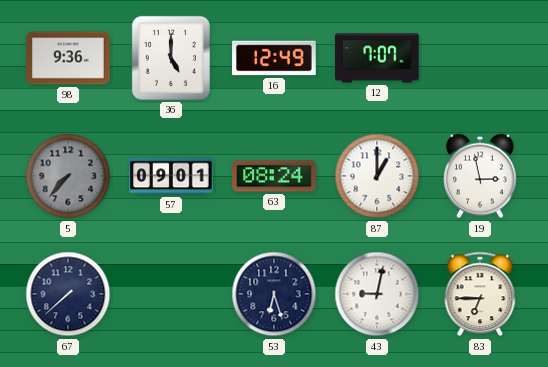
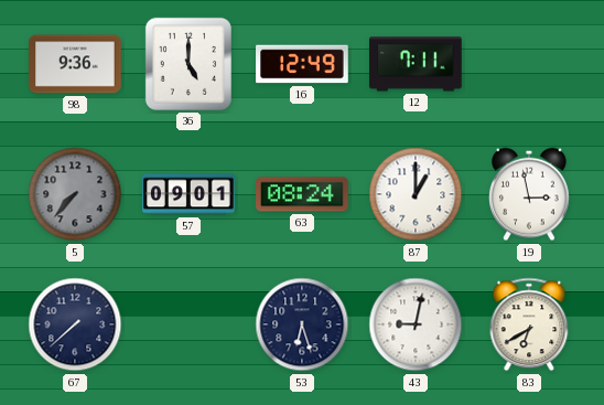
12: 7:07 -> 7:11
83: 6:45 -> 6:40
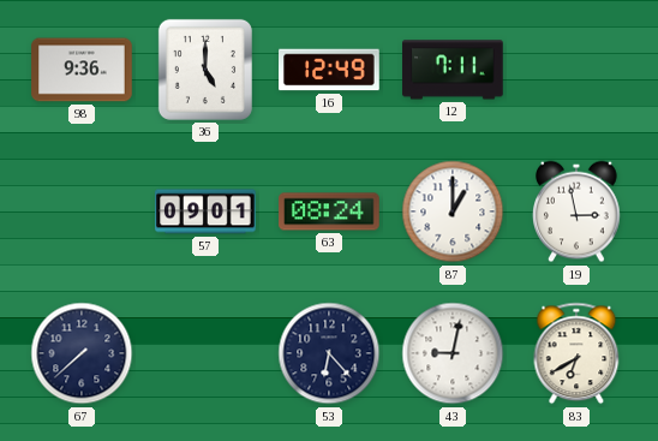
5: 7:37 -> none
53: 6:27 -> 6:23
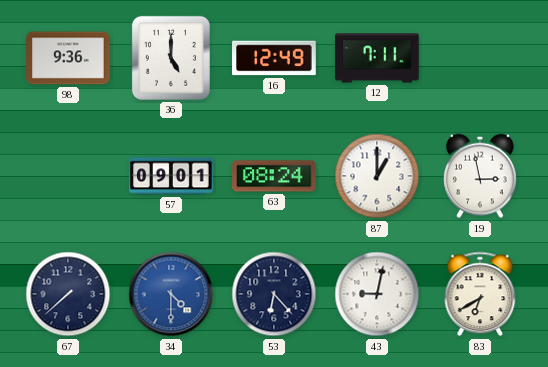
34: none -> 4:30
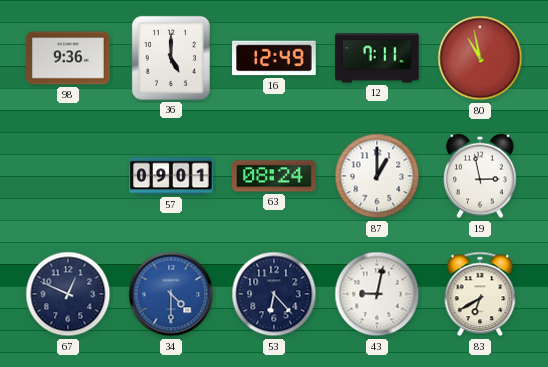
80: none -> 10:58
67: 7:38 -> 12:49
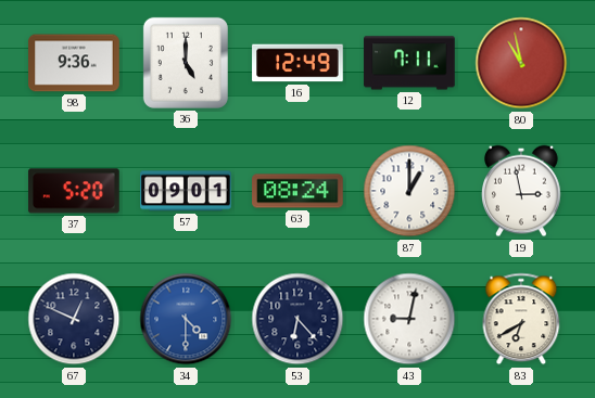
37: none -> 5:20
